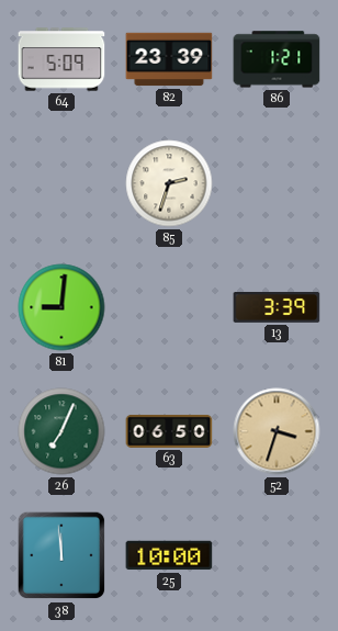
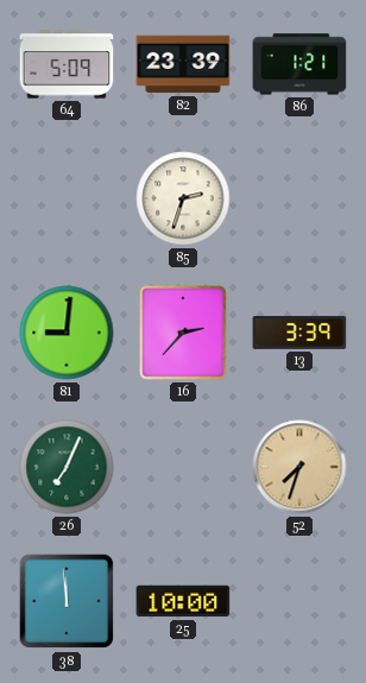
16: none -> 2:37
63: 06:50 -> none
52: 3:33 -> 7:33
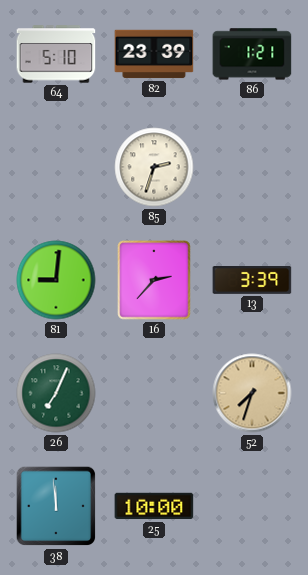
64: 5:09 -> 5:10
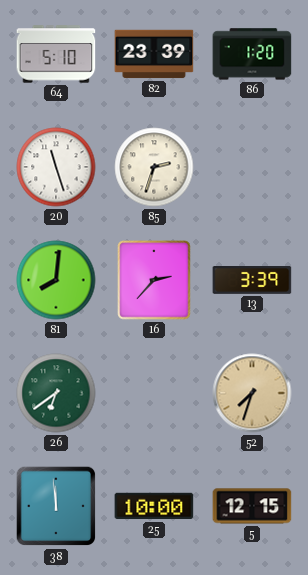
86: 1:21 -> 1:20
20: none -> 11:27
81: 9:01 -> 8:01
26: 7:04 -> 6:39
5: none -> 12:15
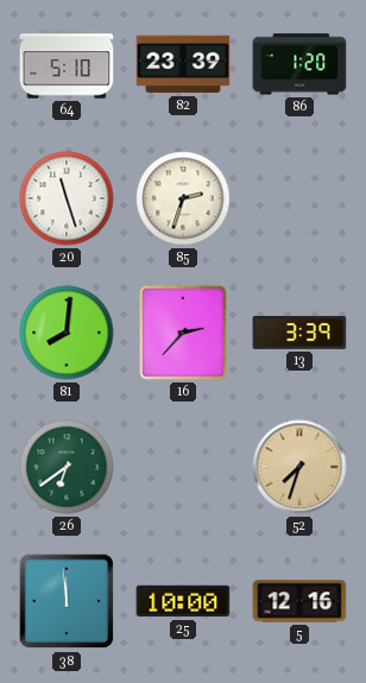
5: 12:15 -> 12:16
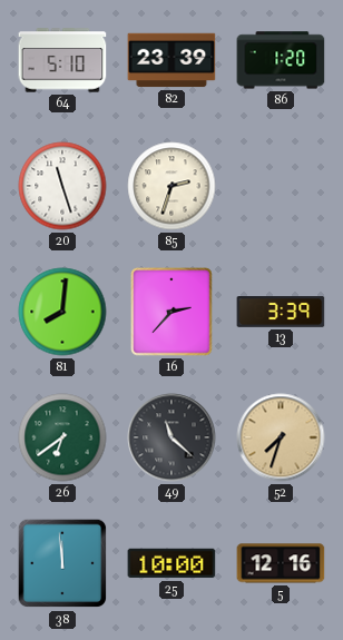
49: none -> 11:22
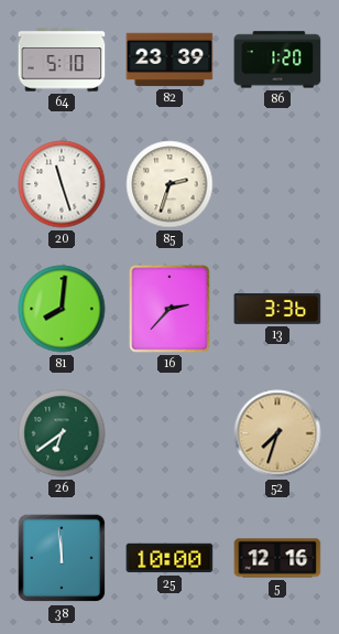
13: 3:39 -> 3:36
49: 11:22 -> none
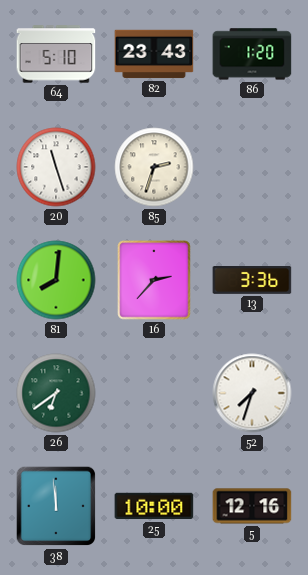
82: 23:39 -> 23:43
52 dial: champagne -> white
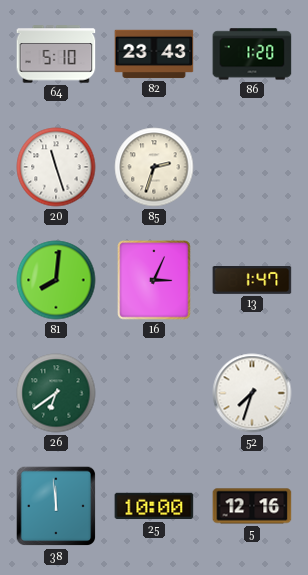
16: 2:37 -> 3:04
13: 3:36 -> 1:47
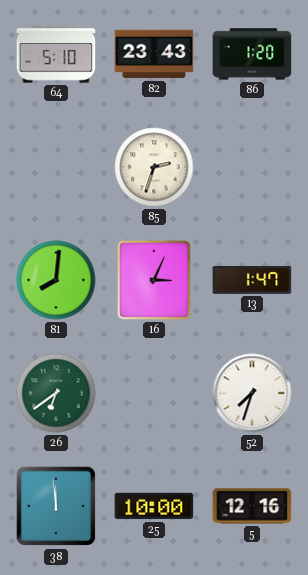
20: 11:27 -> none
